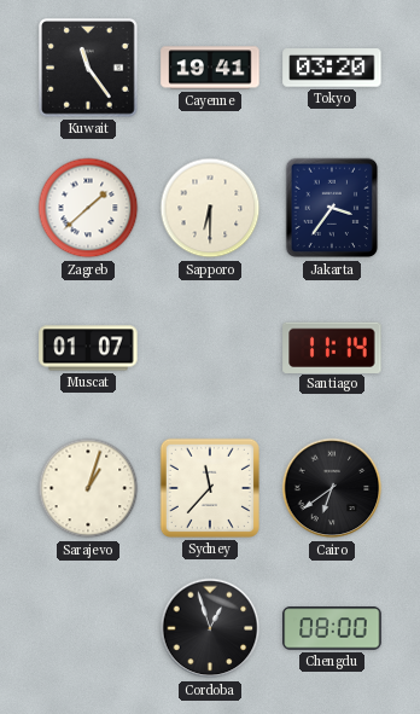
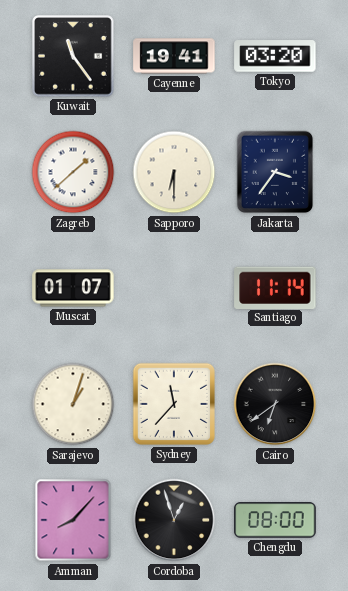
Amman: none -> 8:07
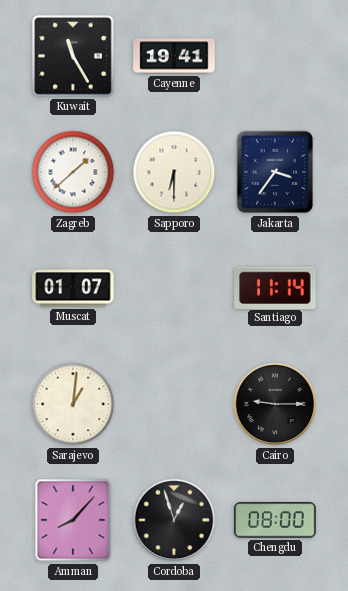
Kuwait: 11:24 -> 11:25
Tokyo: 03:20 -> none
Sarajevo: 1:03 -> 1:01
Sydney: 11:37 -> none
Cairo: 6:39 -> 9:15
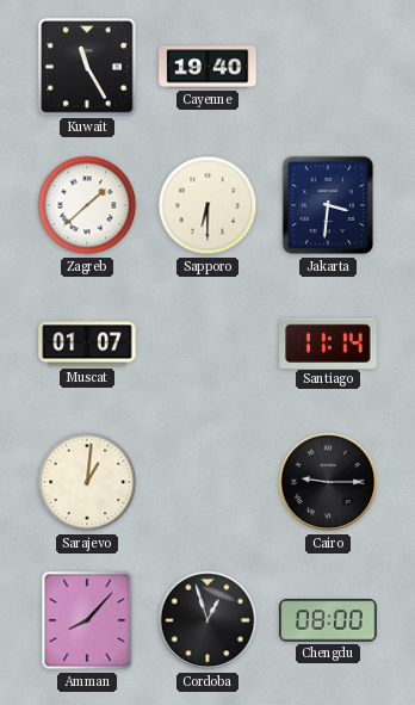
Cayenne: 19:41 -> 19:40
Jakarta: 3:36 -> 3:31
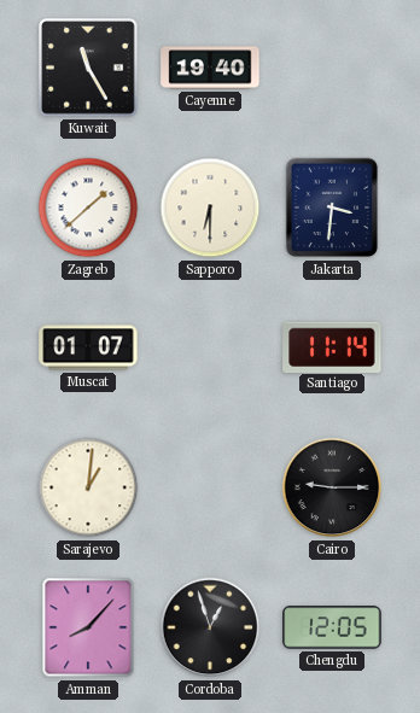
Chengdu: 08:00 -> 12:05
